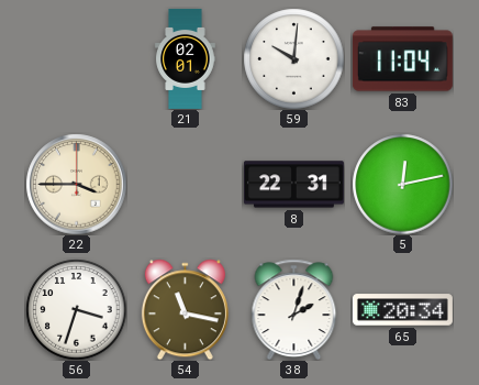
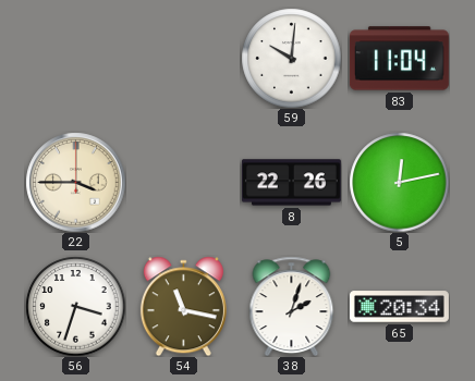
21: 02:01 -> none
8: 22:31 -> 22:26
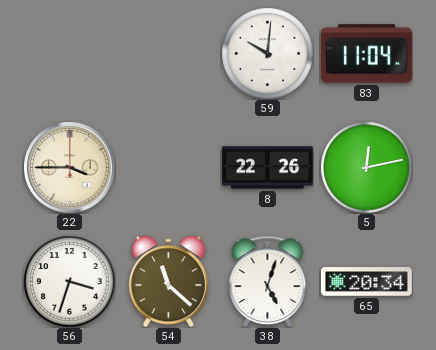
54: 11:17 -> 11:22
38: 2:03 -> 5:03
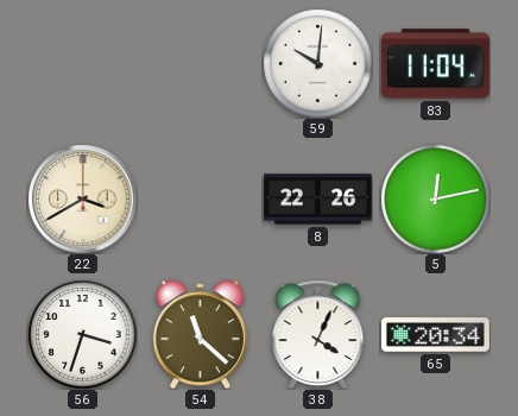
22: 3:45 -> 3:40
38: 5:03 -> 4:04
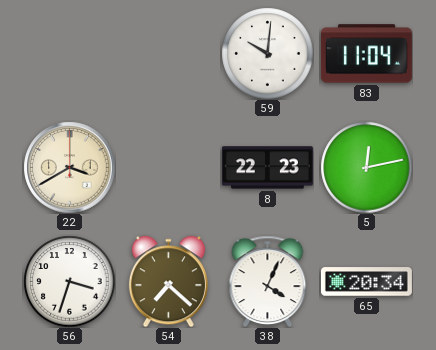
8: 22:26 -> 22:23
54: 11:22 -> 7:22
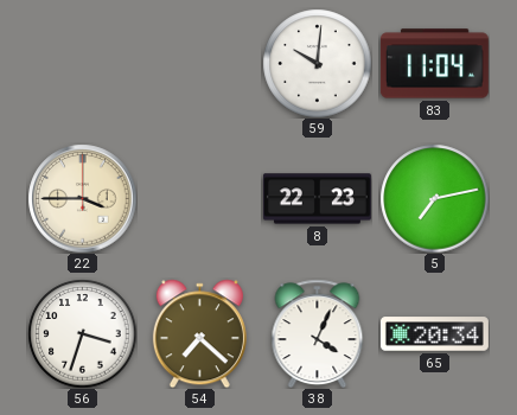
22: 3:40 -> 3:45
5: 12:13 -> 7:13
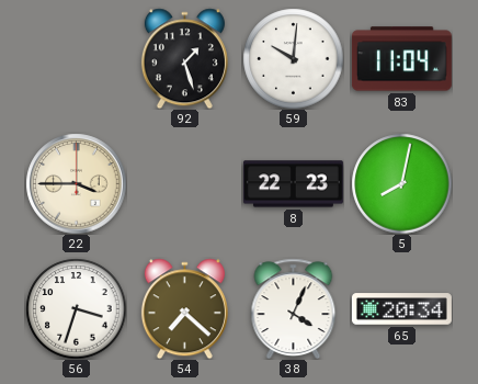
92: none -> 1:27
5: 7:13 -> 8:02
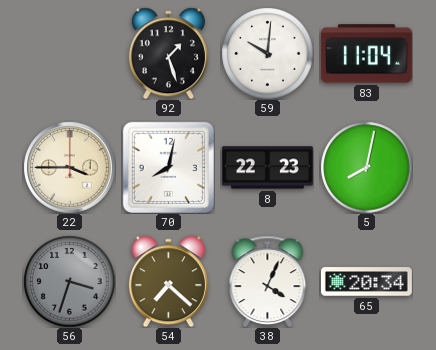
70: none -> 8:02
56 dial: white -> grey
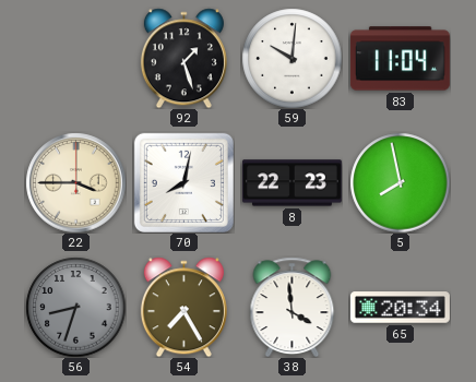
5: 8:02 -> 7:58
56: 3:33 -> 8:33
54: 7:22 -> 7:25
38: 4:04 -> 3:59
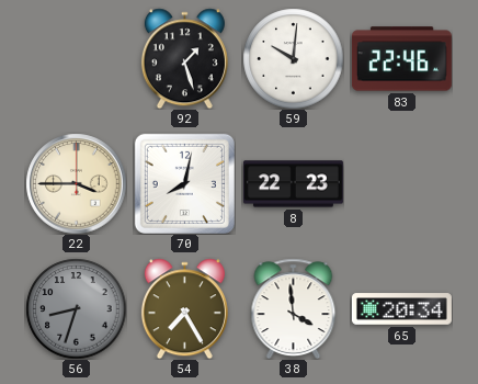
83: 11:04 -> 22:46
5: 7:58 -> none
